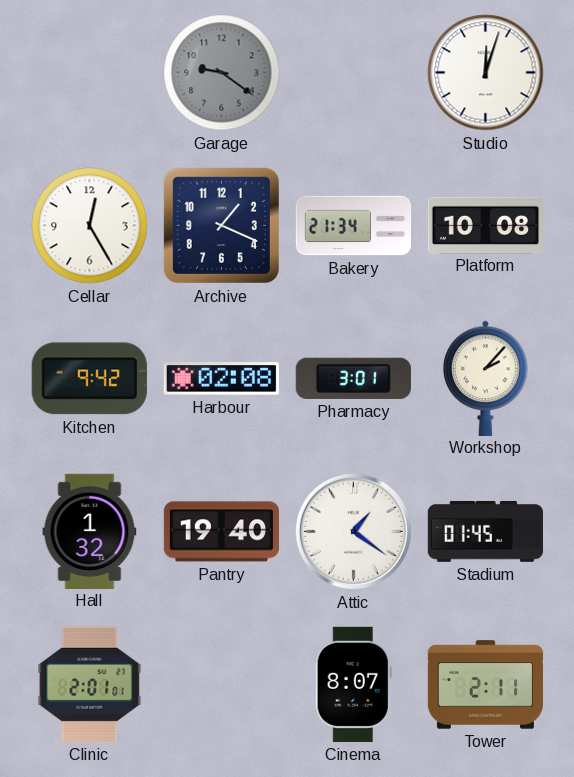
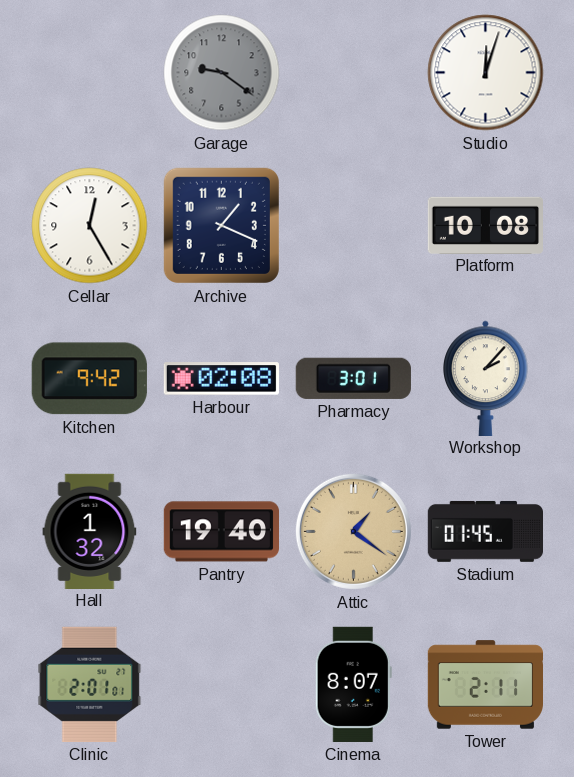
Bakery: 21:34 -> none
Attic dial: white -> champagne
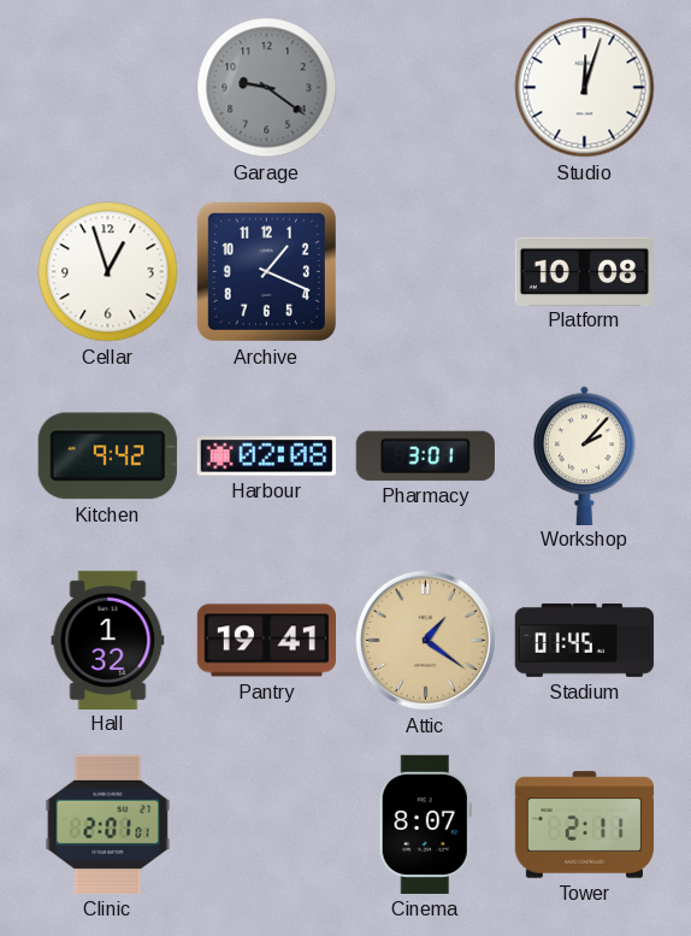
Cellar: 12:25 -> 12:57
Pantry: 19:40 -> 19:41
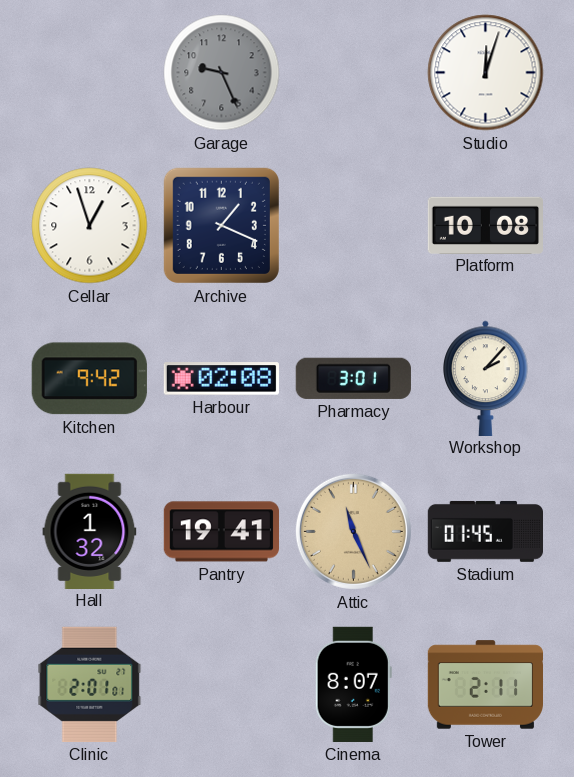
Garage: 9:21 -> 9:26
Attic: 1:21 -> 11:26
